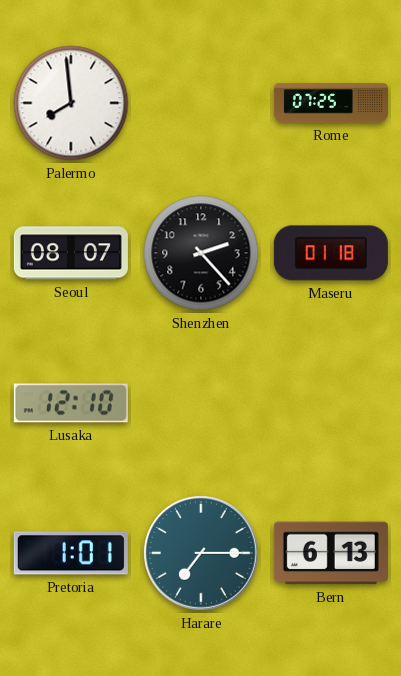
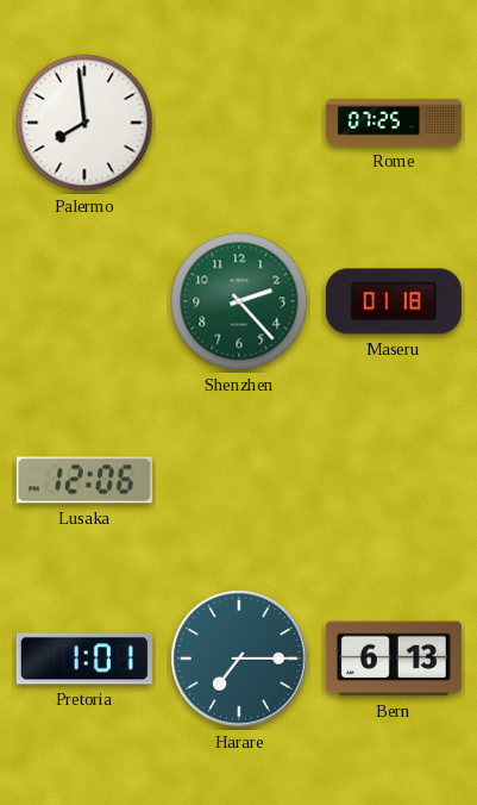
Seoul: 08:07 -> none
Shenzhen dial: black -> green
Lusaka: 12:10 -> 12:06
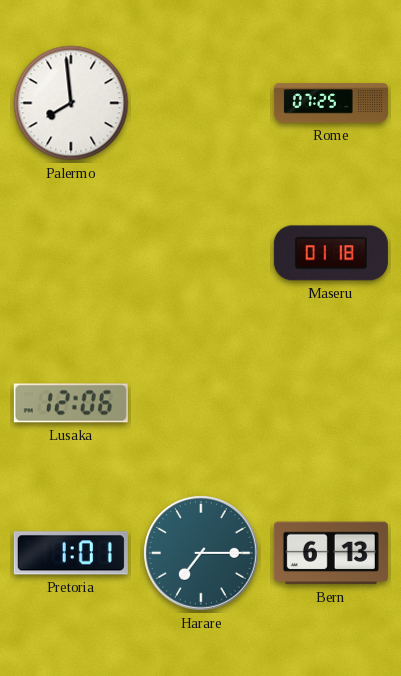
Shenzhen: 2:23 -> none
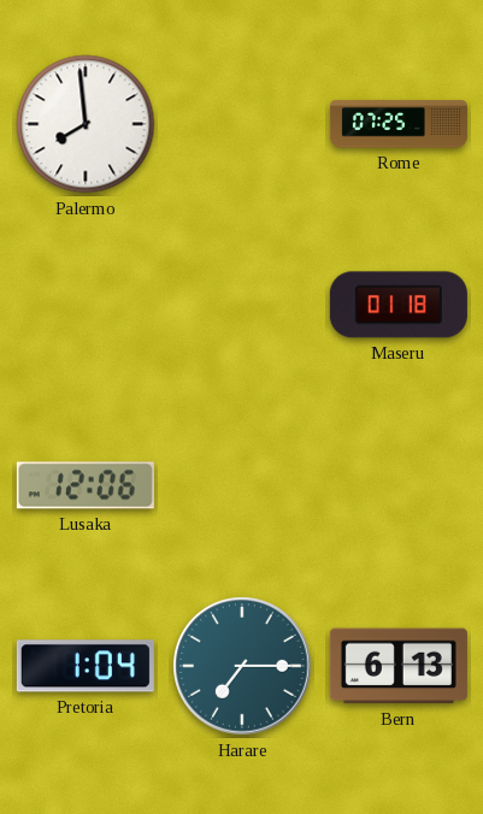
Pretoria: 1:01 -> 1:04
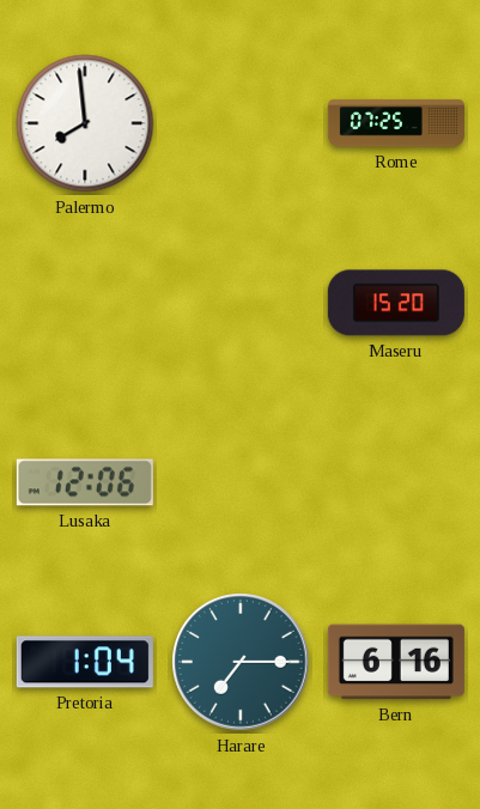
Maseru: 01:18 -> 15:20
Bern: 6:13 -> 6:16
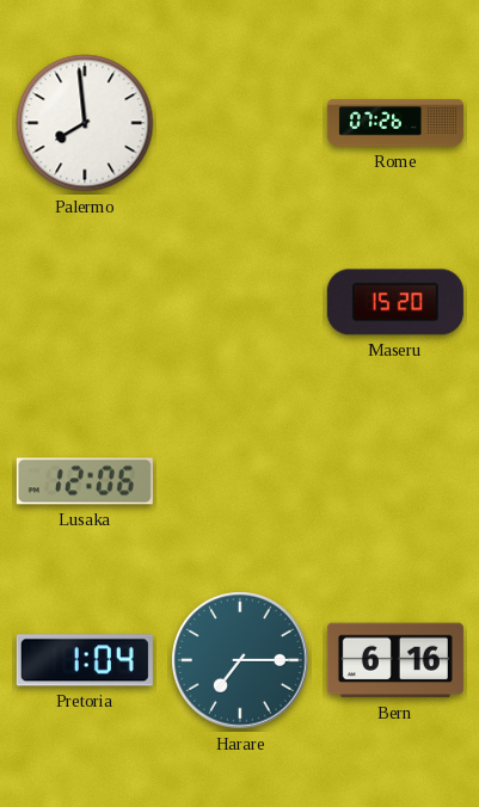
Rome: 07:25 -> 07:26
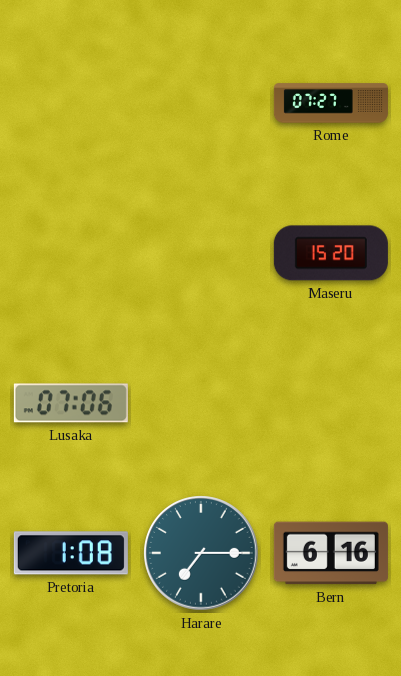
Palermo: 7:59 -> none
Rome: 07:26 -> 07:27
Lusaka: 12:06 -> 07:06
Pretoria: 1:04 -> 1:08
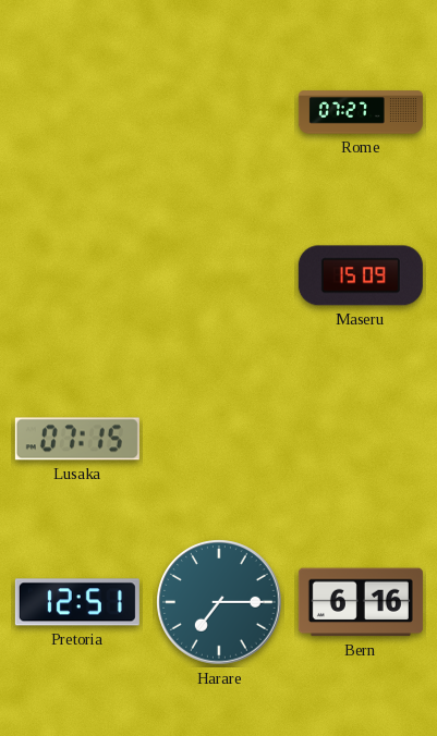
Maseru: 15:20 -> 15:09
Lusaka: 07:06 -> 07:15
Pretoria: 1:08 -> 12:51
